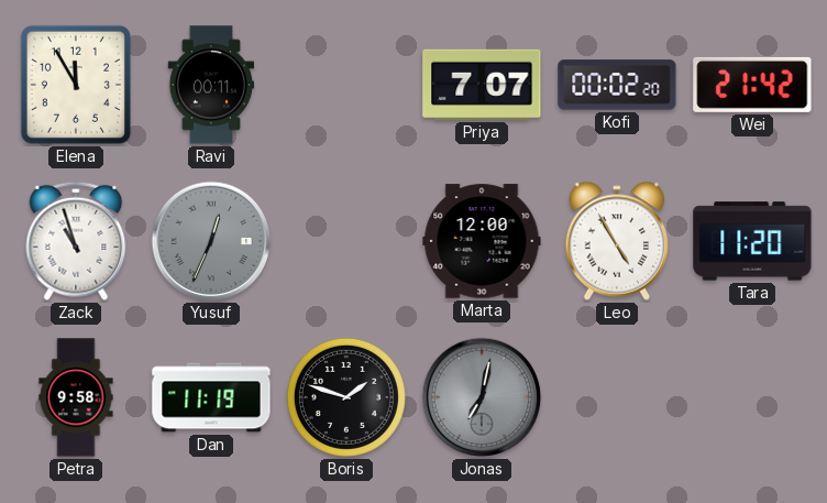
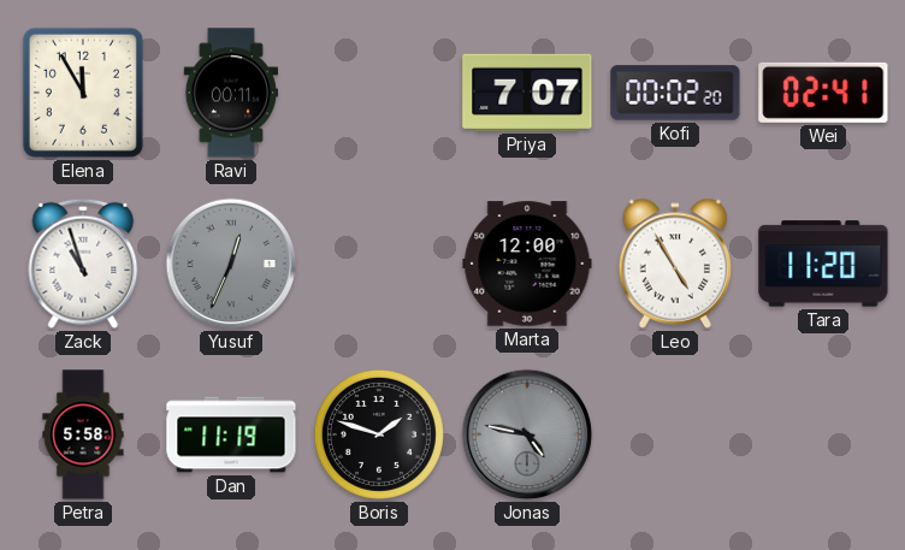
Wei: 21:42 -> 02:41
Petra: 9:58 -> 5:58
Jonas: 7:02 -> 4:47
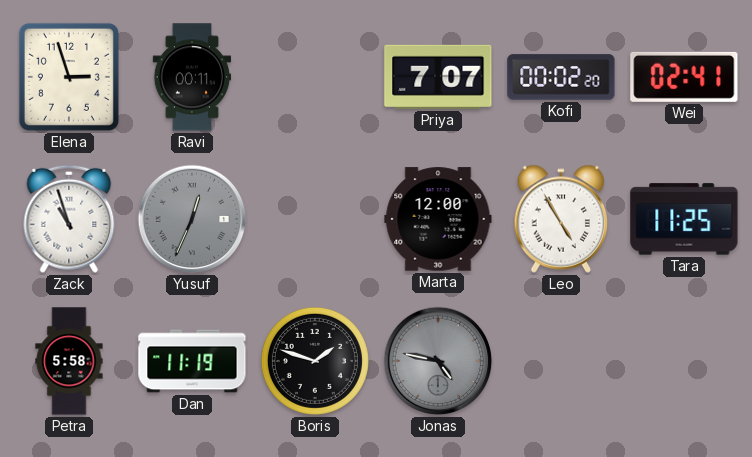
Elena: 11:55 -> 2:57
Tara: 11:20 -> 11:25
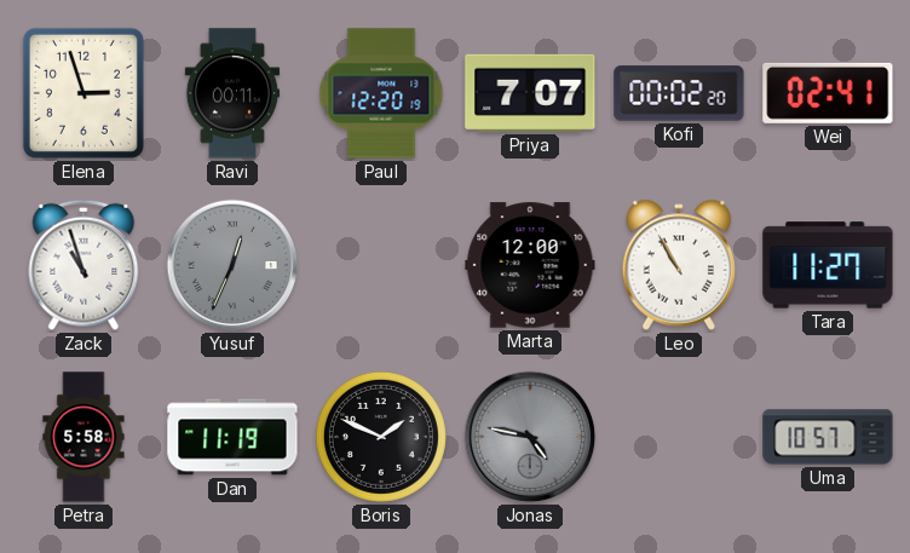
Paul: none -> 12:20
Leo: 4:55 -> 10:55
Tara: 11:25 -> 11:27
Boris: 1:48 -> 1:49
Uma: none -> 10:57
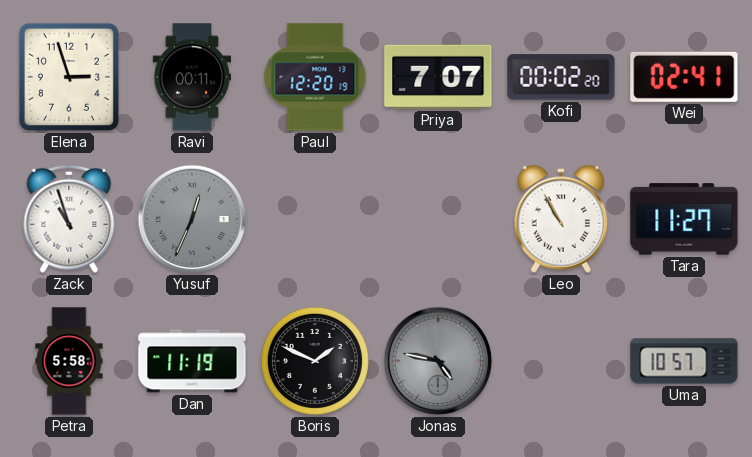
Marta: 12:00 -> none
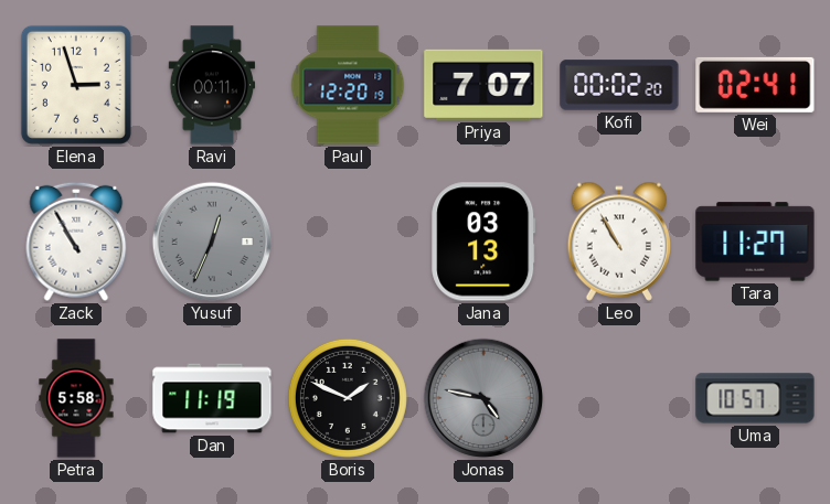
Zack: 10:57 -> 10:55
Jana: none -> 03:13
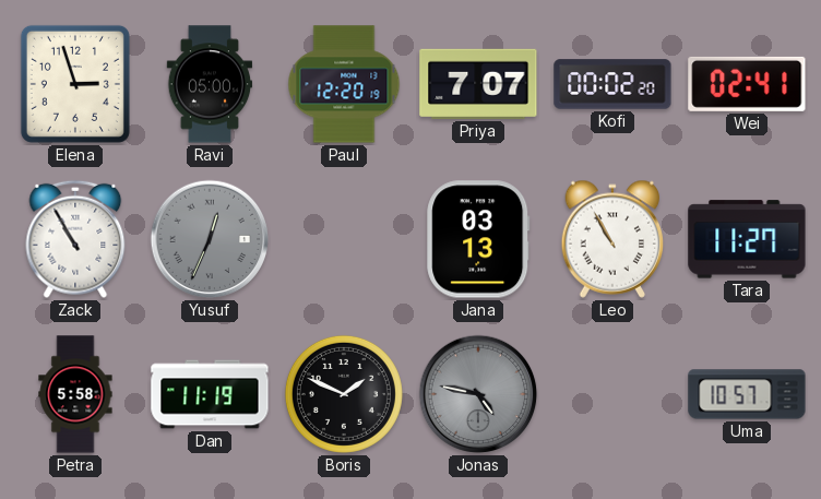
Ravi: 00:11 -> 05:00
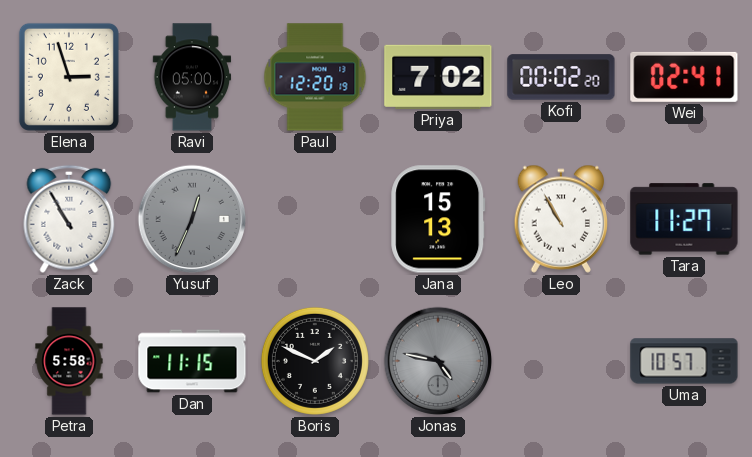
Priya: 7:07 -> 7:02
Jana: 03:13 -> 15:13
Dan: 11:19 -> 11:15
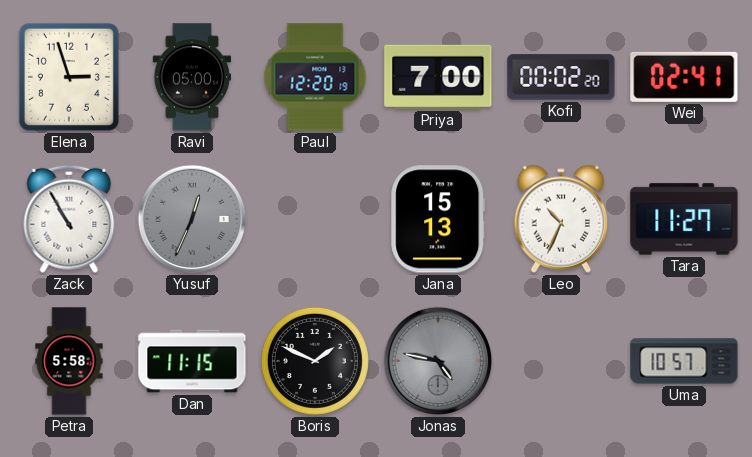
Priya: 7:02 -> 7:00
Leo: 10:55 -> 10:34
